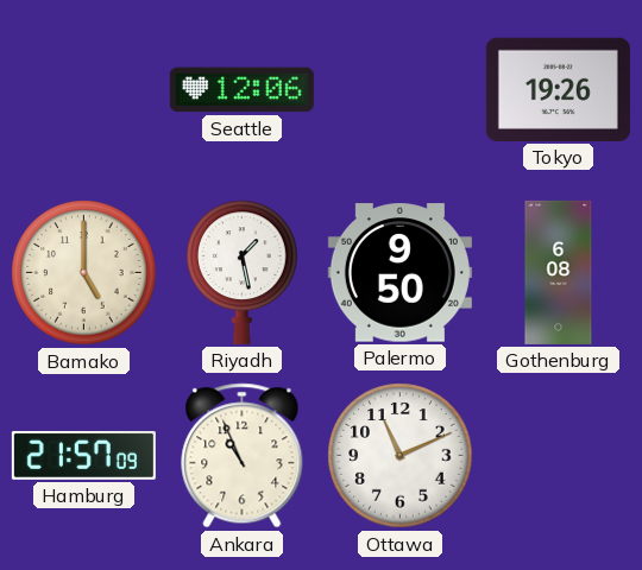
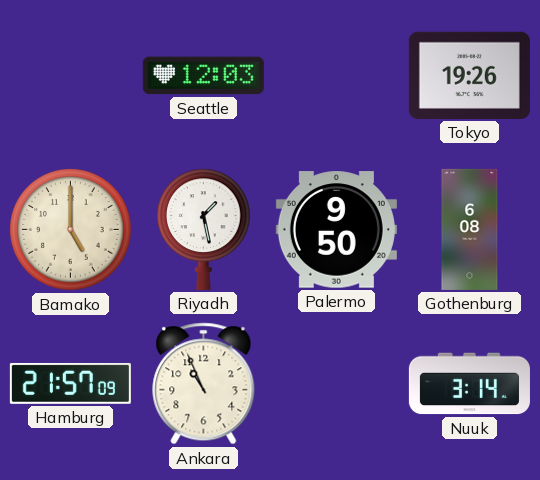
Seattle: 12:06 -> 12:03
Ottawa: 11:11 -> none
Nuuk: none -> 3:14
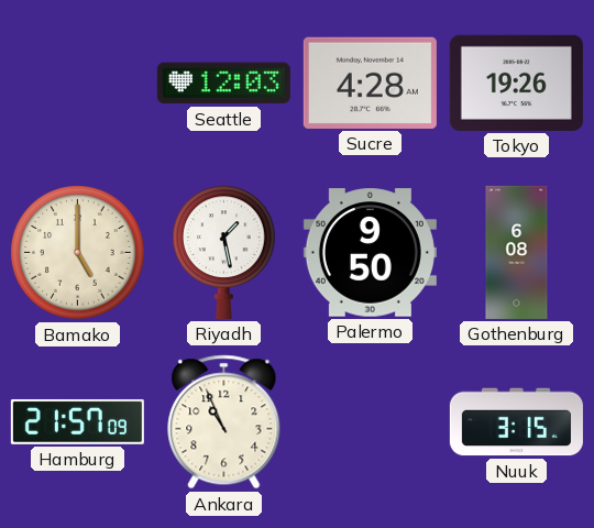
Sucre: none -> 4:28
Nuuk: 3:14 -> 3:15
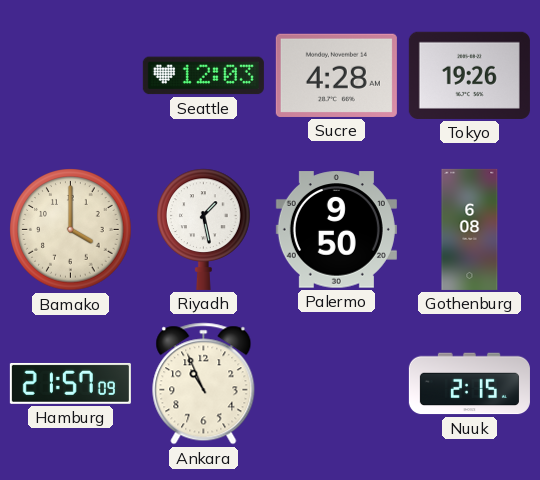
Bamako: 5:00 -> 4:00
Nuuk: 3:15 -> 2:15
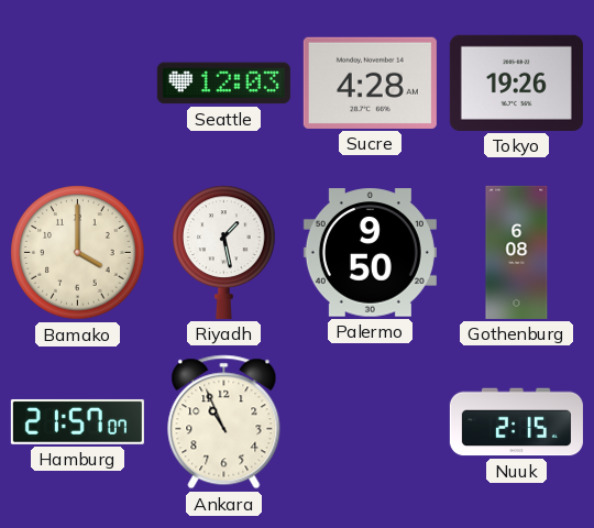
Hamburg: 21:57:09 -> 21:57:07
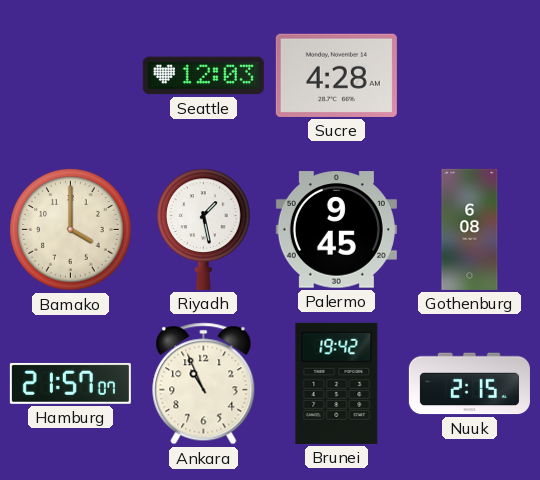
Tokyo: 19:26 -> none
Palermo: 9:50 -> 9:45
Brunei: none -> 19:42
